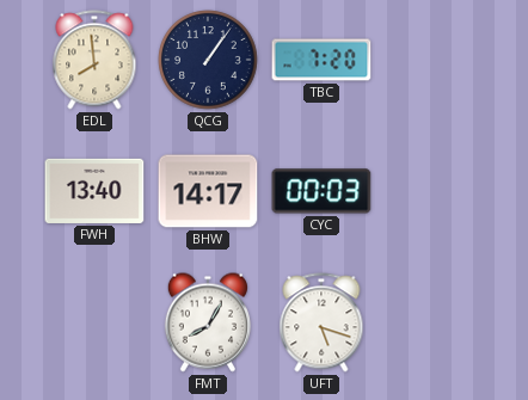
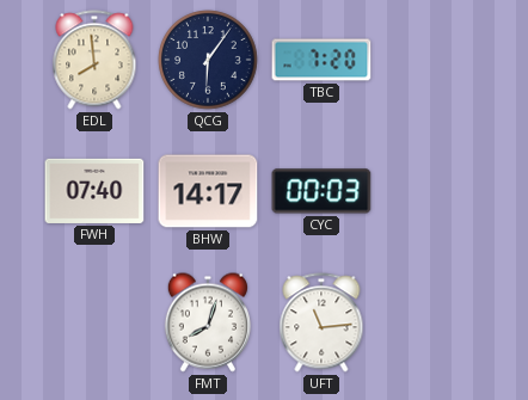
QCG: 1:06 -> 6:06
FWH: 13:40 -> 07:40
FMT: 8:05 -> 8:03
UFT: 5:18 -> 11:14
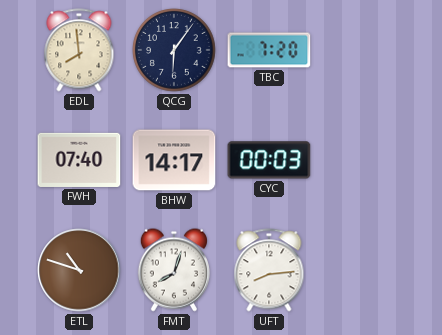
ETL: none -> 10:48
UFT: 11:14 -> 8:14
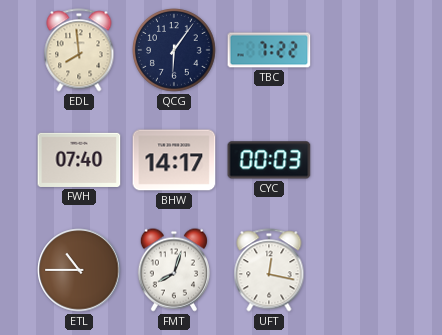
TBC: 7:20 -> 7:22
ETL: 10:48 -> 10:45
UFT: 8:14 -> 12:17
